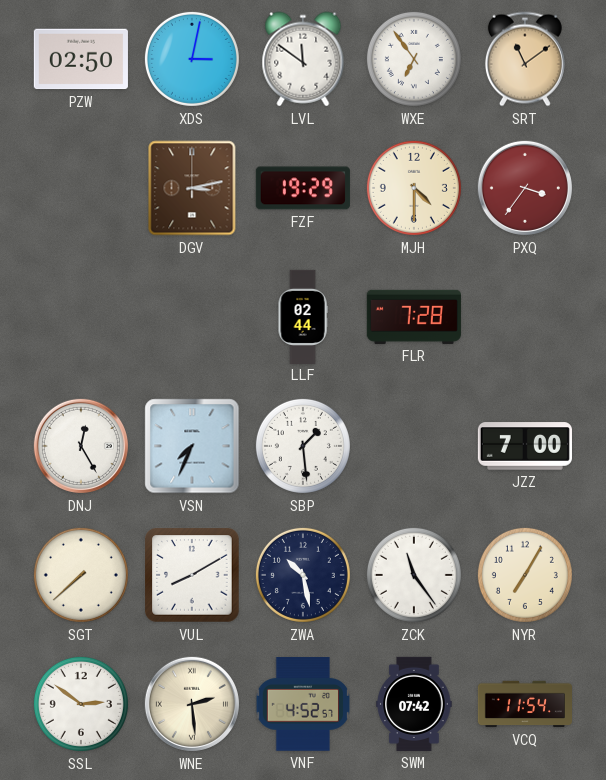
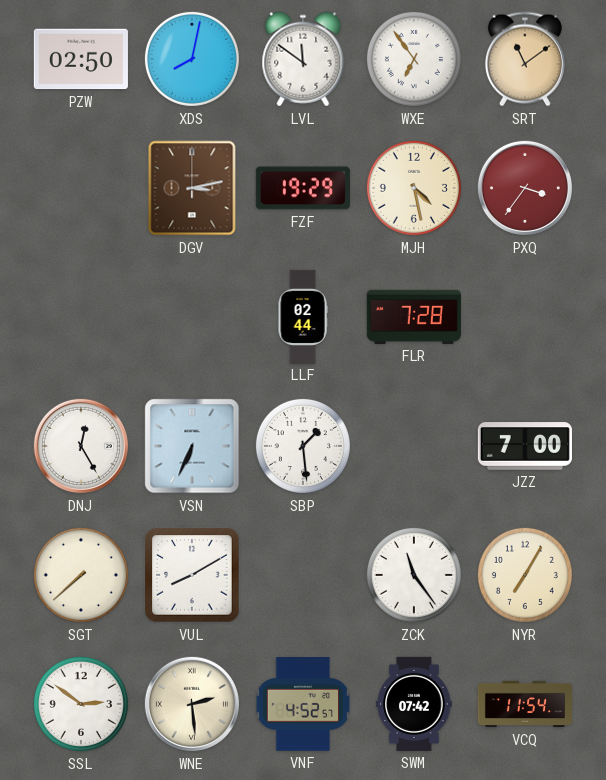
XDS: 3:02 -> 8:02
MJH: 4:30 -> 4:28
VSN: 7:34 -> 6:34
ZWA: 10:28 -> none
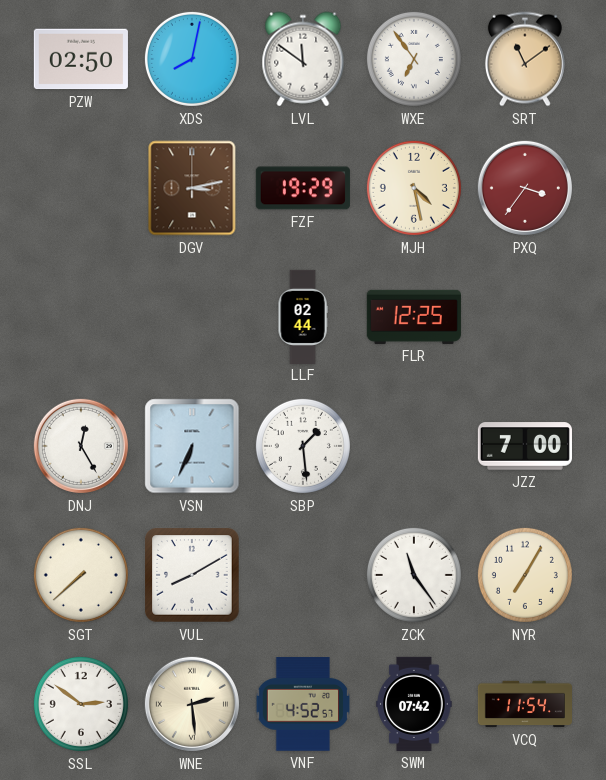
FLR: 7:28 -> 12:25
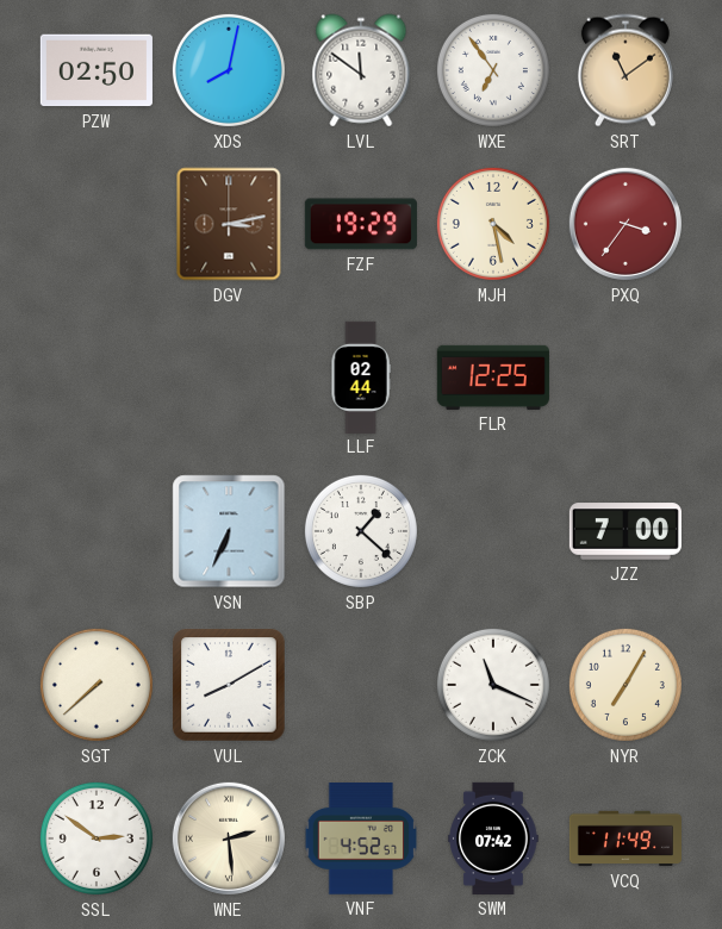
DNJ: 12:25 -> none
SBP: 1:29 -> 1:22
ZCK: 11:24 -> 11:19
VCQ: 11:54 -> 11:49
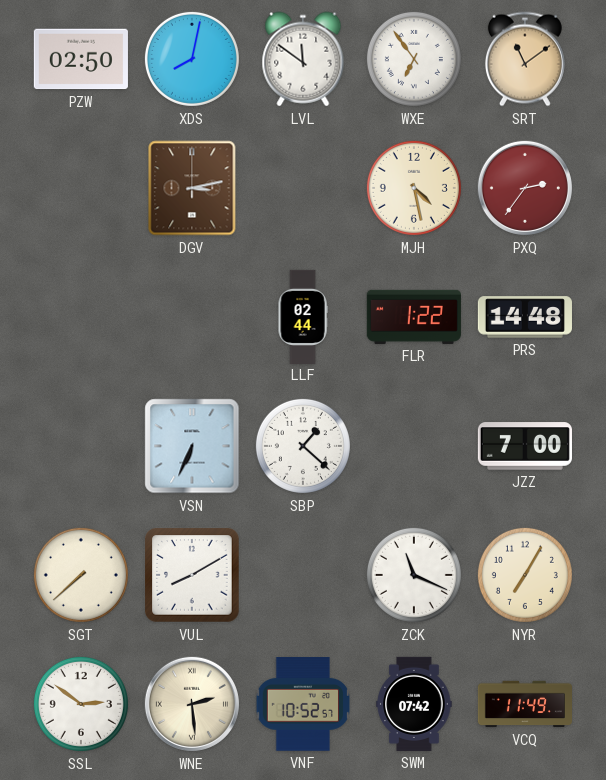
FZF: 19:29 -> none
PXQ: 3:36 -> 2:36
FLR: 12:25 -> 1:22
PRS: none -> 14:48
VNF: 4:52 -> 10:52
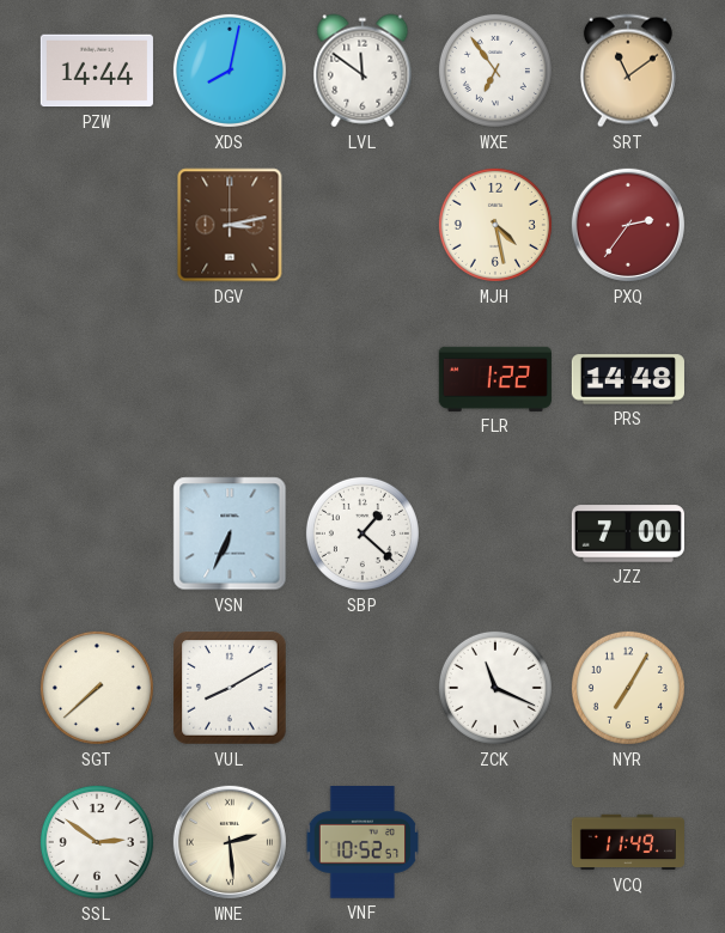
PZW: 02:50 -> 14:44
LLF: 02:44 -> none
SWM: 07:42 -> none
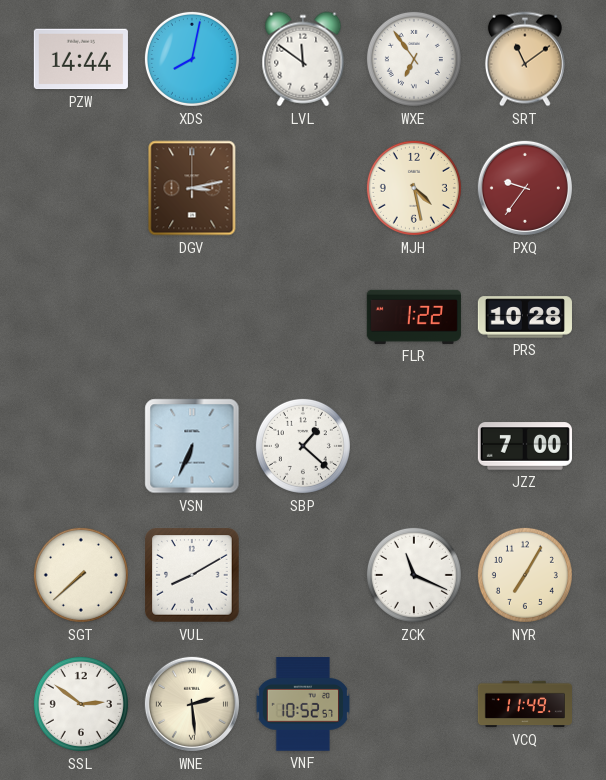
PXQ: 2:36 -> 9:36
PRS: 14:48 -> 10:28
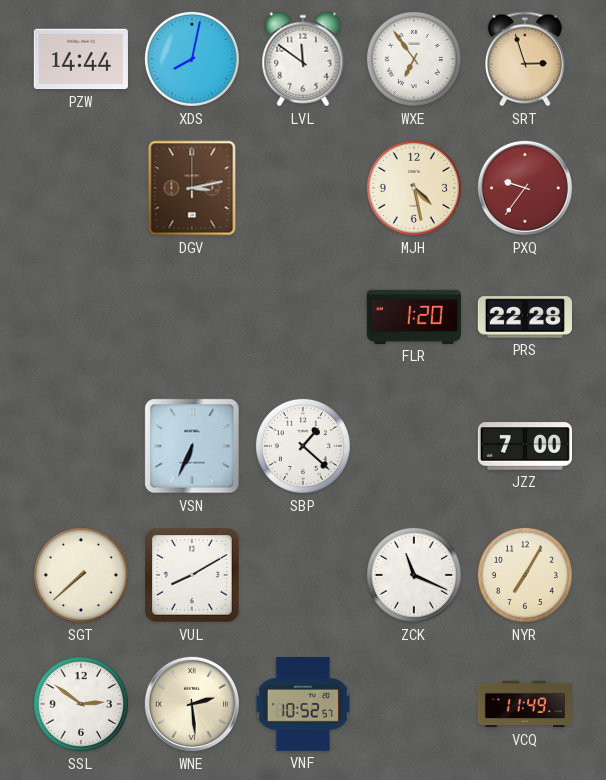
SRT: 11:09 -> 2:57
FLR: 1:22 -> 1:20
PRS: 10:28 -> 22:28
